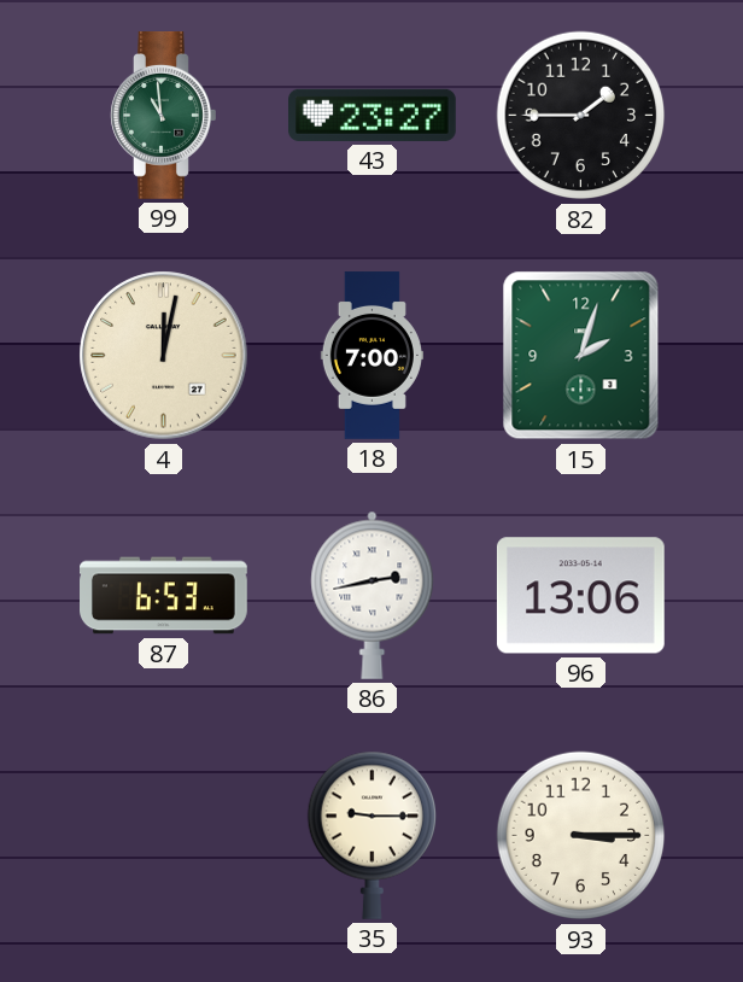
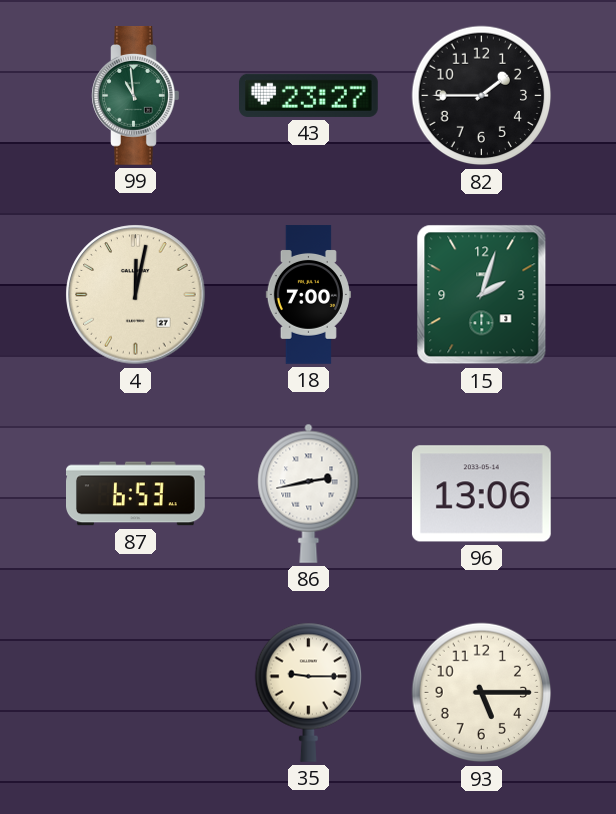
93: 3:15 -> 5:15
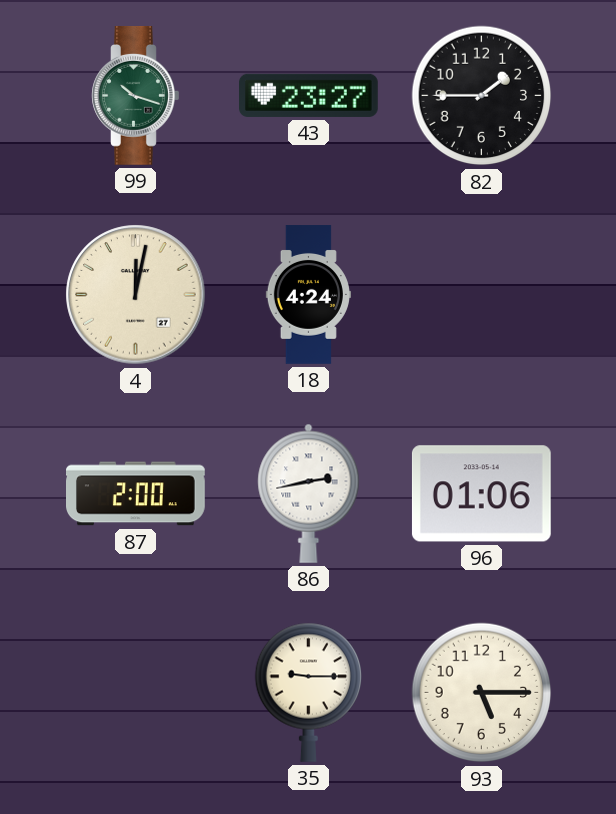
99: 10:59 -> 10:18
18: 7:00 -> 4:24
15: 2:03 -> none
87: 6:53 -> 2:00
96: 13:06 -> 01:06
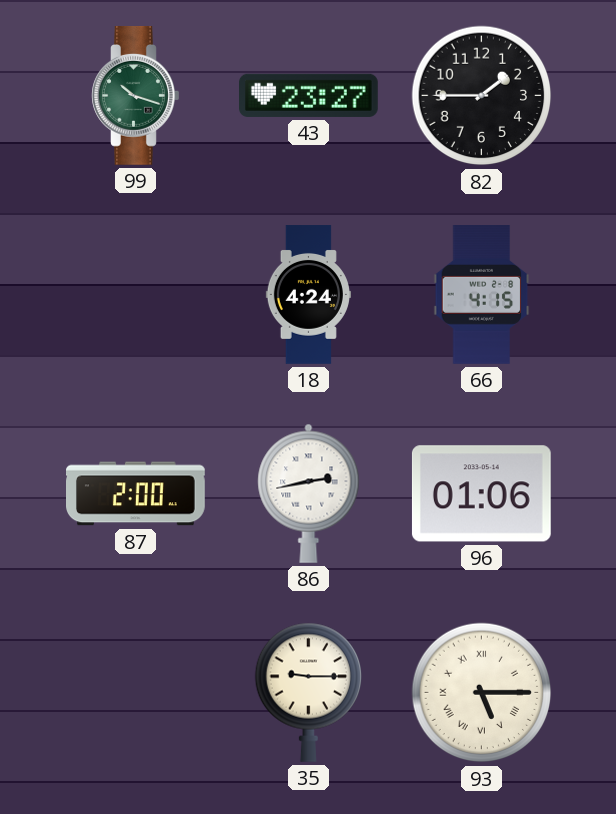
4: 12:02 -> none
66: none -> 4:15
93 numerals: Arabic -> Roman
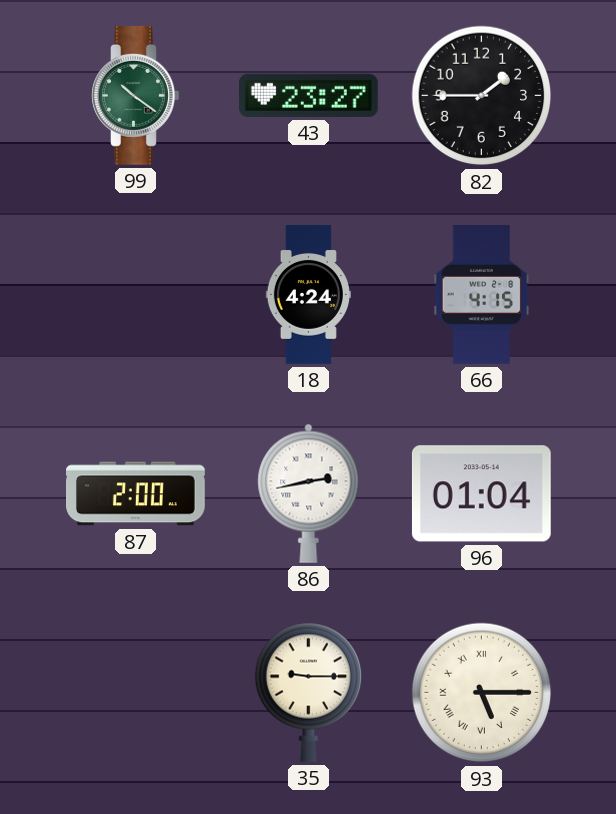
99: 10:18 -> 10:21
96: 01:06 -> 01:04
